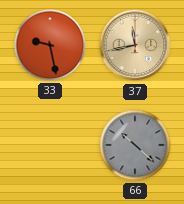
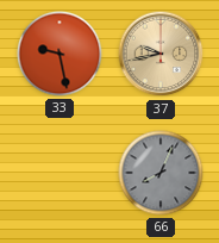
37: 11:43 -> 9:43
66: 10:22 -> 8:04
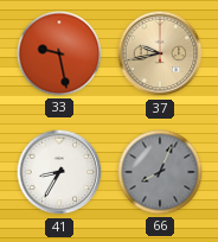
41: none -> 8:35
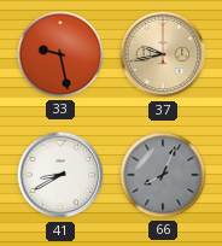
41: 8:35 -> 8:40
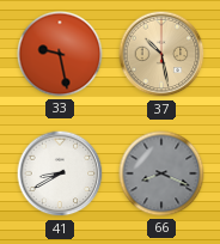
37: 9:43 -> 10:28
66: 8:04 -> 8:19
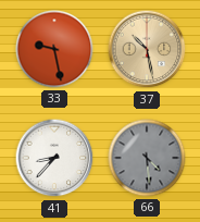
41: 8:40 -> 8:37
66: 8:19 -> 4:29
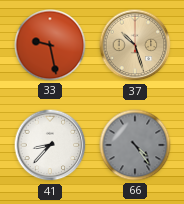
37: 10:28 -> 10:27
66: 4:29 -> 4:24
